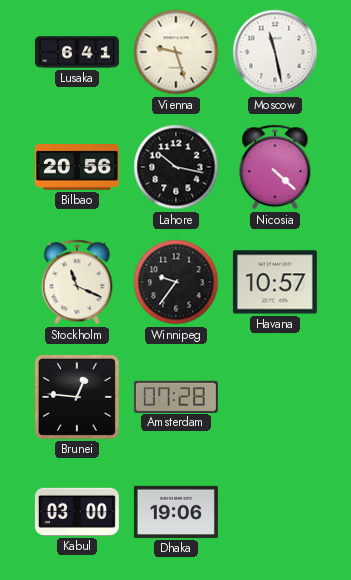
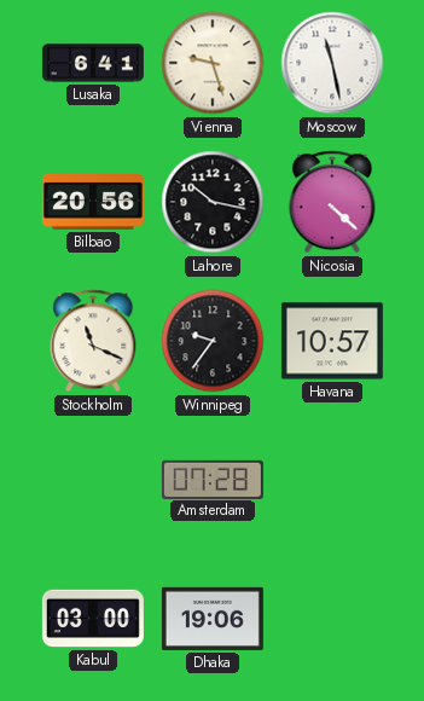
Brunei: 12:46 -> none
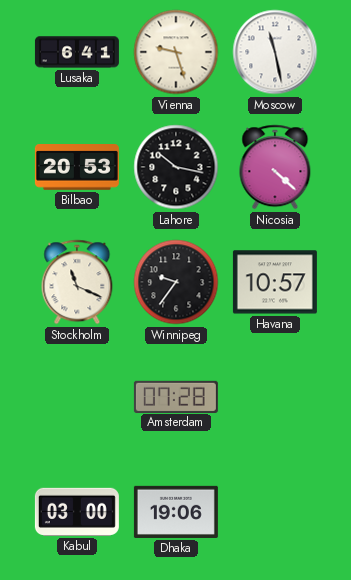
Bilbao: 20:56 -> 20:53
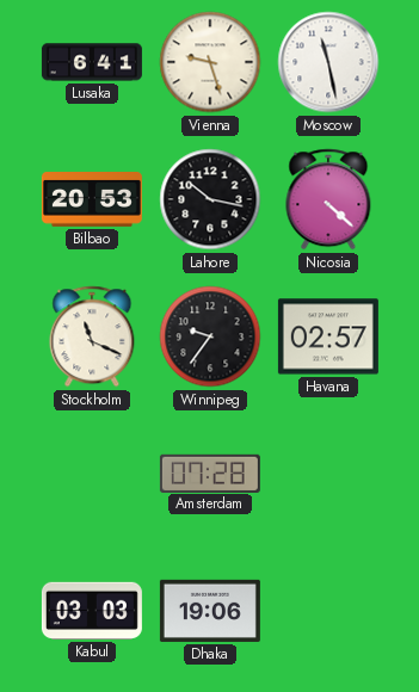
Havana: 10:57 -> 02:57
Kabul: 03:00 -> 03:03
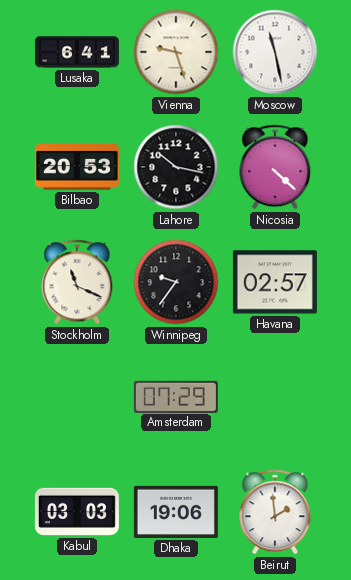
Amsterdam: 07:28 -> 07:29
Beirut: none -> 1:59
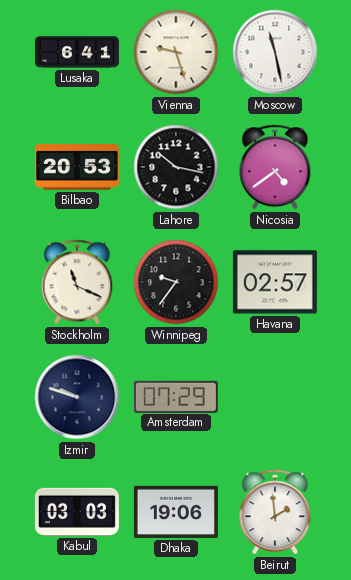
Nicosia: 4:22 -> 4:39
Izmir: none -> 9:48
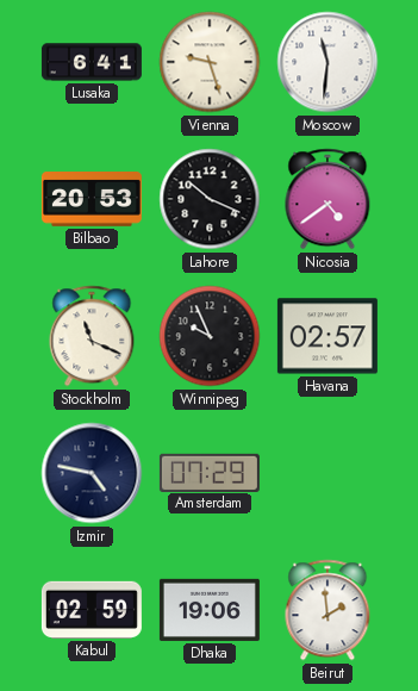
Moscow: 11:28 -> 11:31
Lahore: 10:17 -> 10:19
Winnipeg: 9:36 -> 9:56
Izmir: 9:48 -> 4:47
Kabul: 03:03 -> 02:59
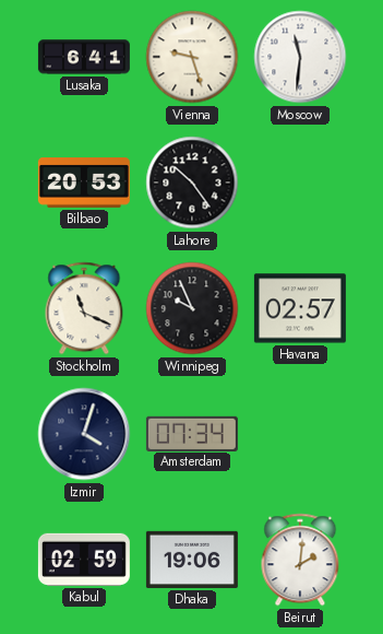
Lahore: 10:19 -> 10:24
Nicosia: 4:39 -> none
Izmir: 4:47 -> 4:03
Amsterdam: 07:29 -> 07:34
Beirut: 1:59 -> 2:01
